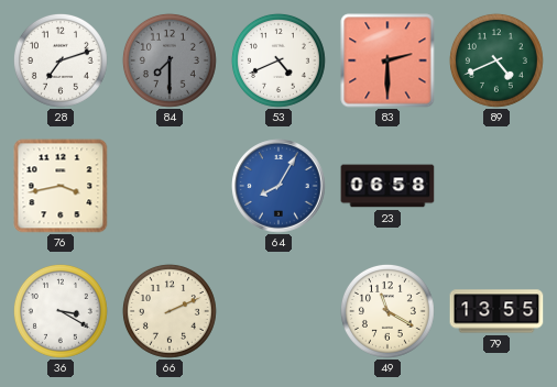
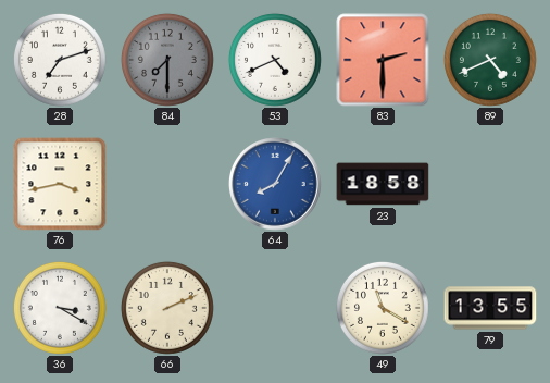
23: 06:58 -> 18:58
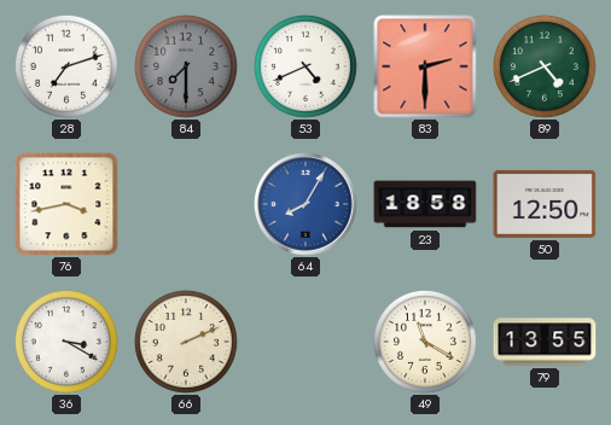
50: none -> 12:50
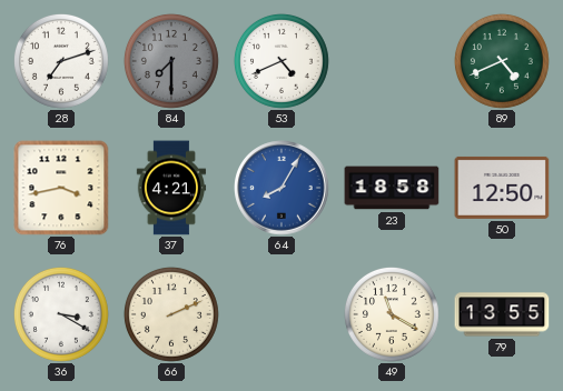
83: 2:30 -> none
37: none -> 4:21
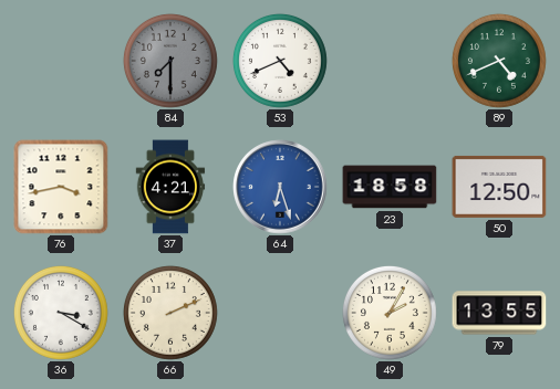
28: 7:12 -> none
64: 8:05 -> 6:27
49: 11:20 -> 2:05
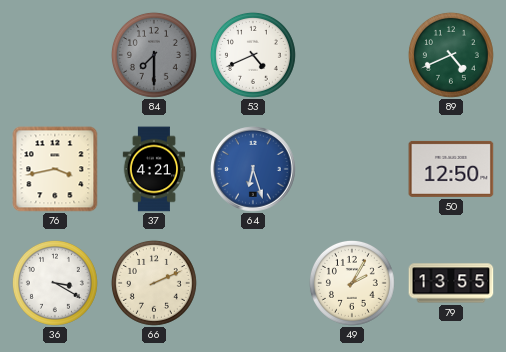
23: 18:58 -> none
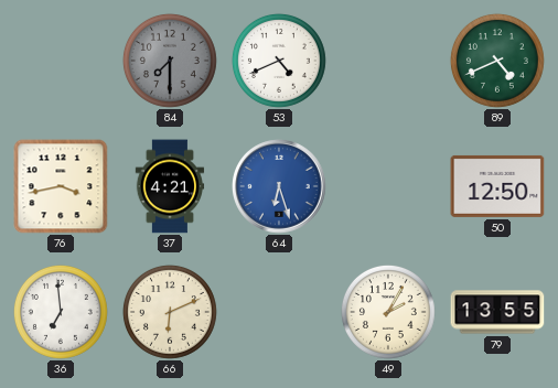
36: 3:20 -> 6:59
66: 2:11 -> 6:11
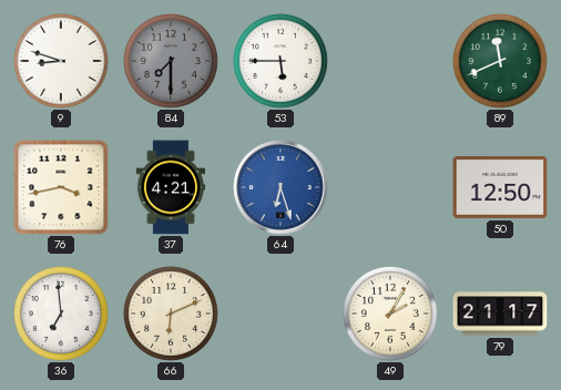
9: none -> 8:48
53: 4:41 -> 5:45
89: 4:41 -> 11:41
79: 13:55 -> 21:17
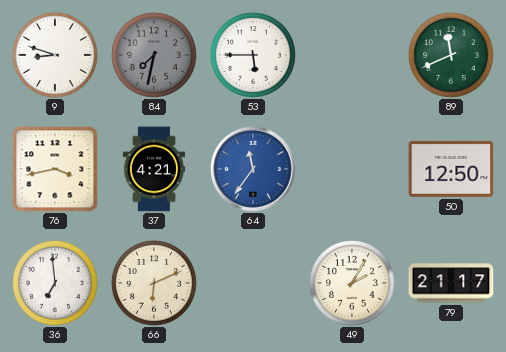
84: 7:30 -> 7:32
64: 6:27 -> 11:36
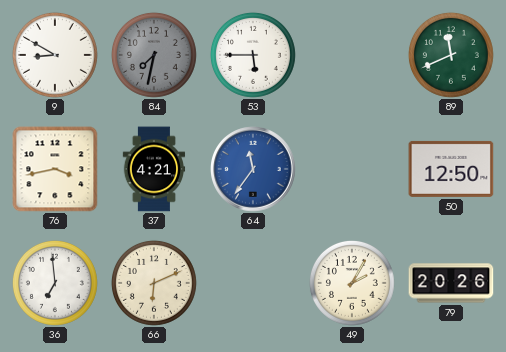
9: 8:48 -> 8:50
79: 21:17 -> 20:26
